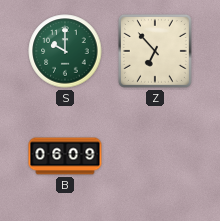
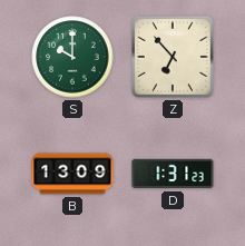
B: 06:09 -> 13:09
D: none -> 1:31
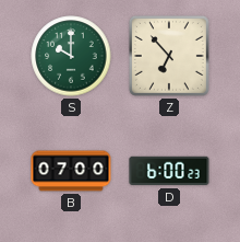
B: 13:09 -> 07:00
D: 1:31 -> 6:00
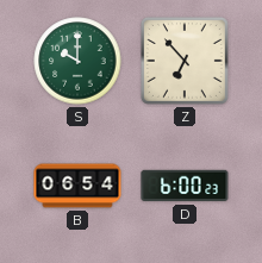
B: 07:00 -> 06:54
